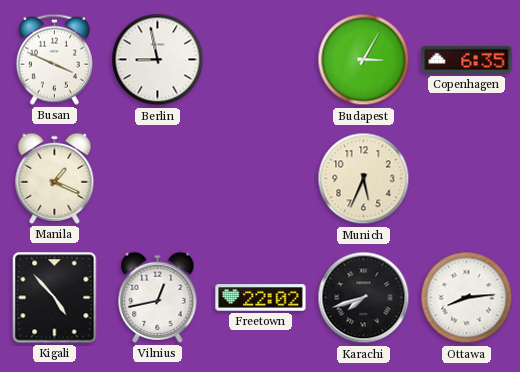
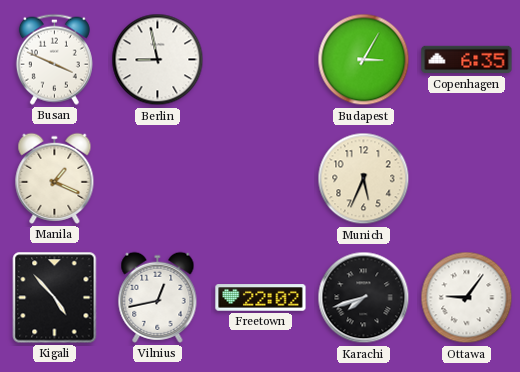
Ottawa: 8:14 -> 9:06
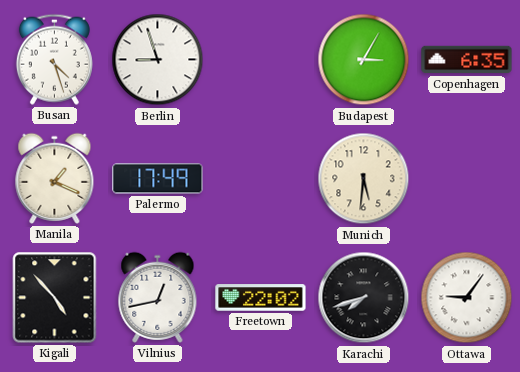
Busan: 3:49 -> 4:27
Berlin: 8:58 -> 8:57
Palermo: none -> 17:49
Munich: 5:34 -> 5:31
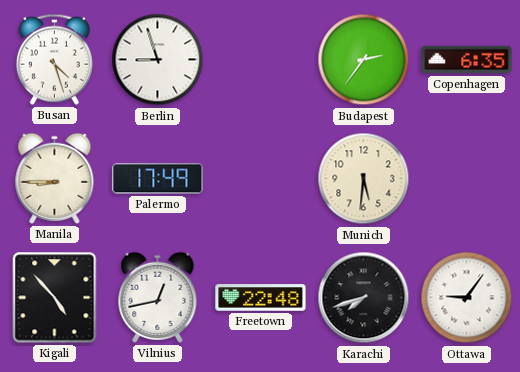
Budapest: 3:05 -> 2:36
Manila: 1:19 -> 8:45
Freetown: 22:02 -> 22:48
